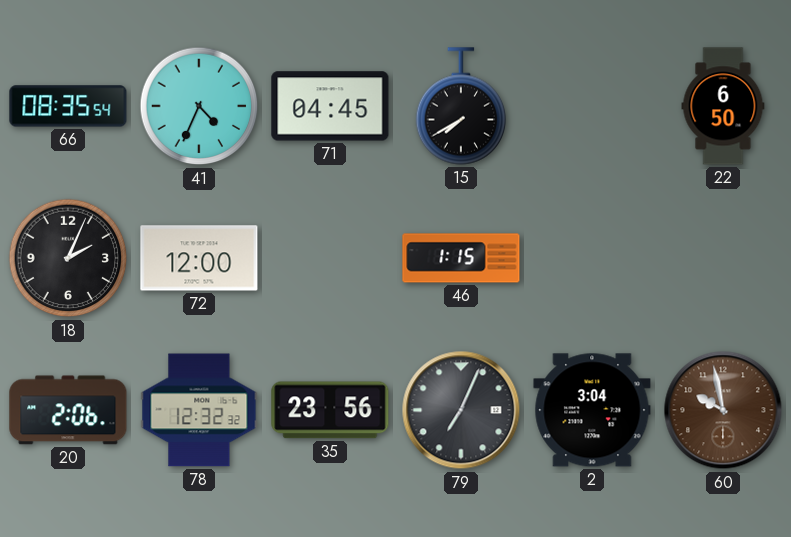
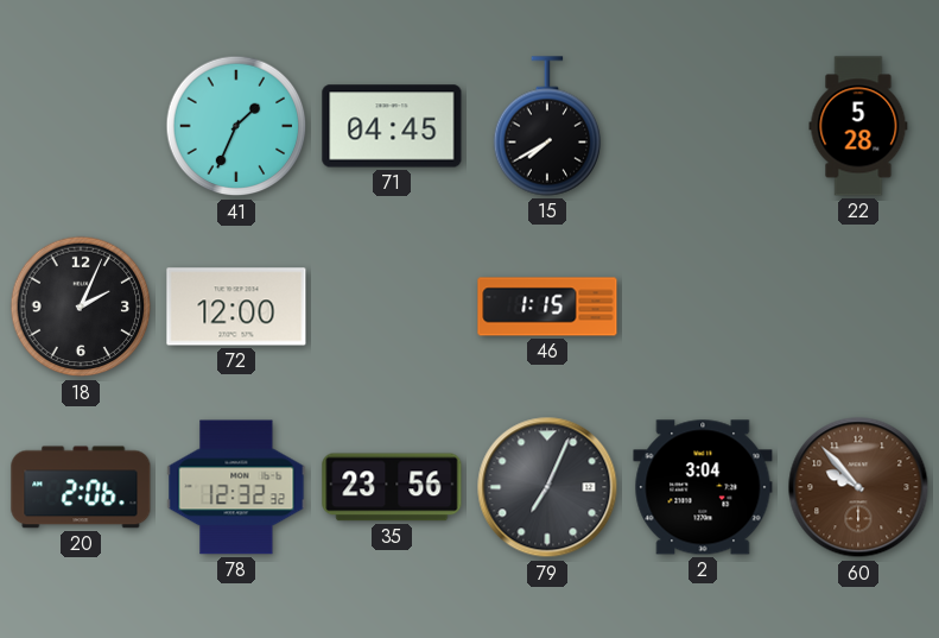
66: 08:35 -> none
41: 4:34 -> 1:34
22: 6:50 -> 5:28
60: 9:58 -> 9:53
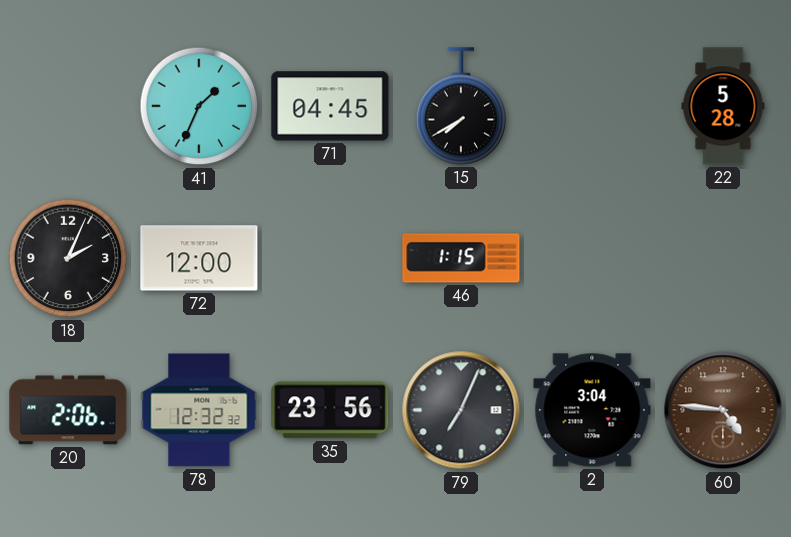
60: 9:53 -> 4:46
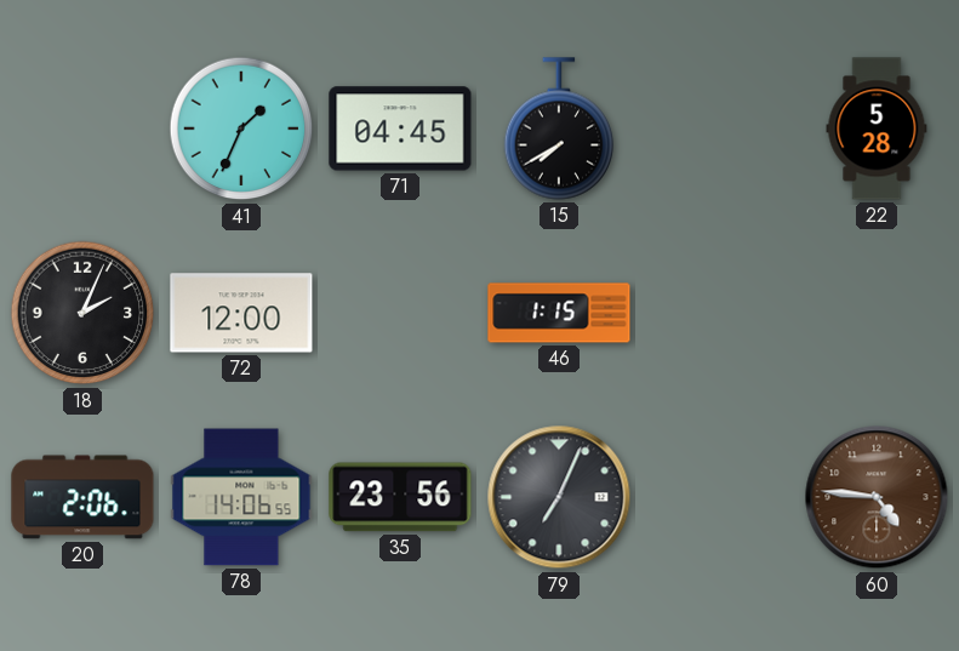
78: 12:32 -> 14:06
2: 3:04 -> none
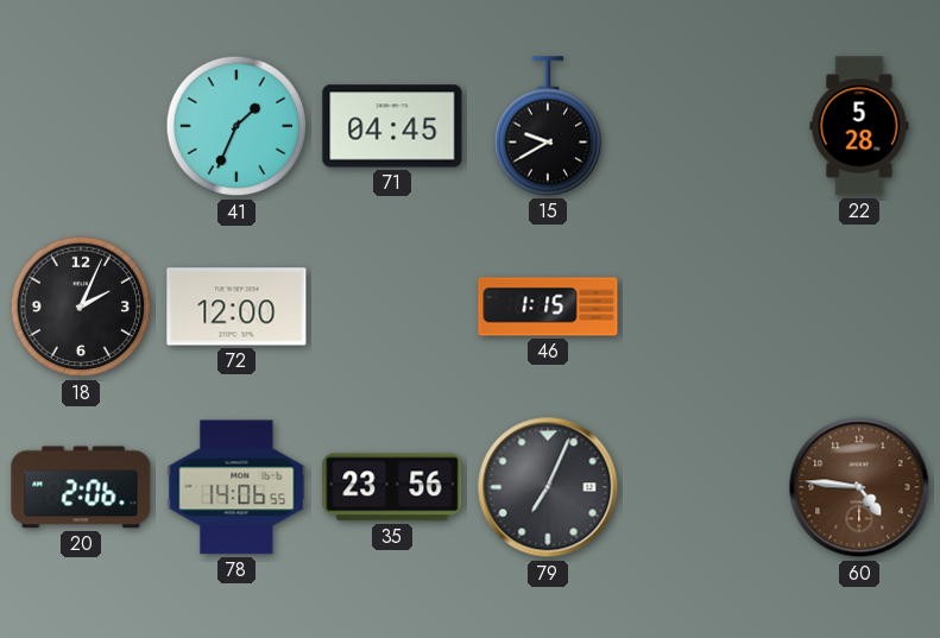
15: 7:40 -> 9:40
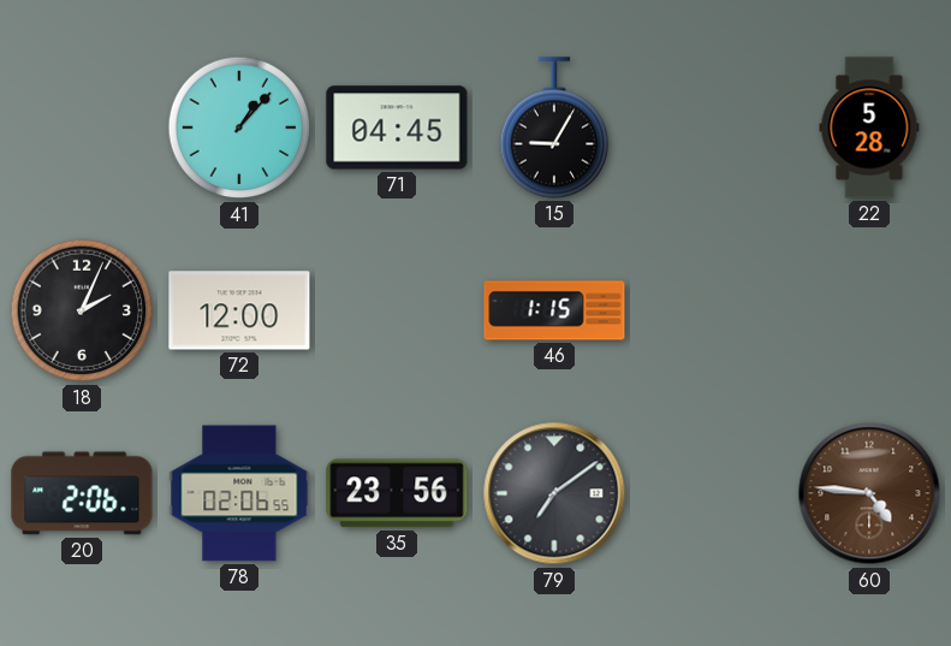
41: 1:34 -> 1:07
15: 9:40 -> 9:05
78: 14:06 -> 02:06
79: 7:04 -> 7:09
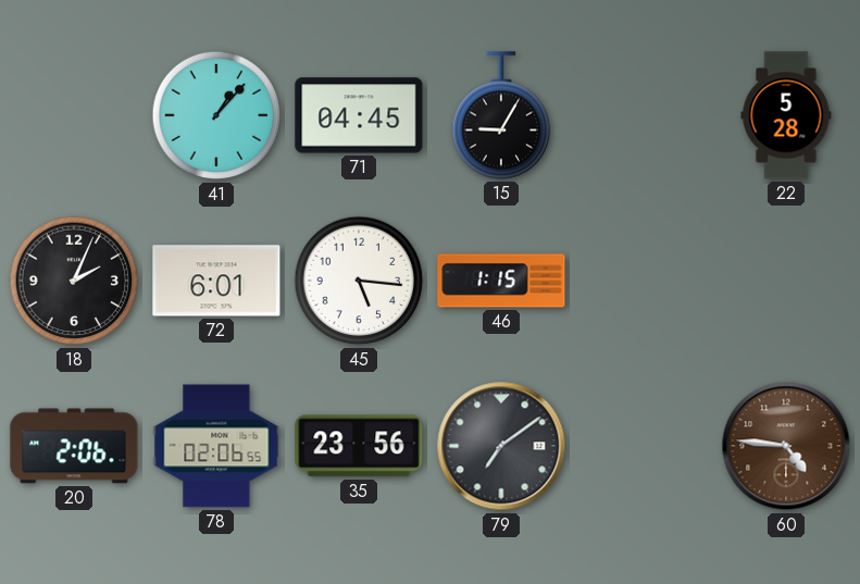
72: 12:00 -> 6:01
45: none -> 5:16
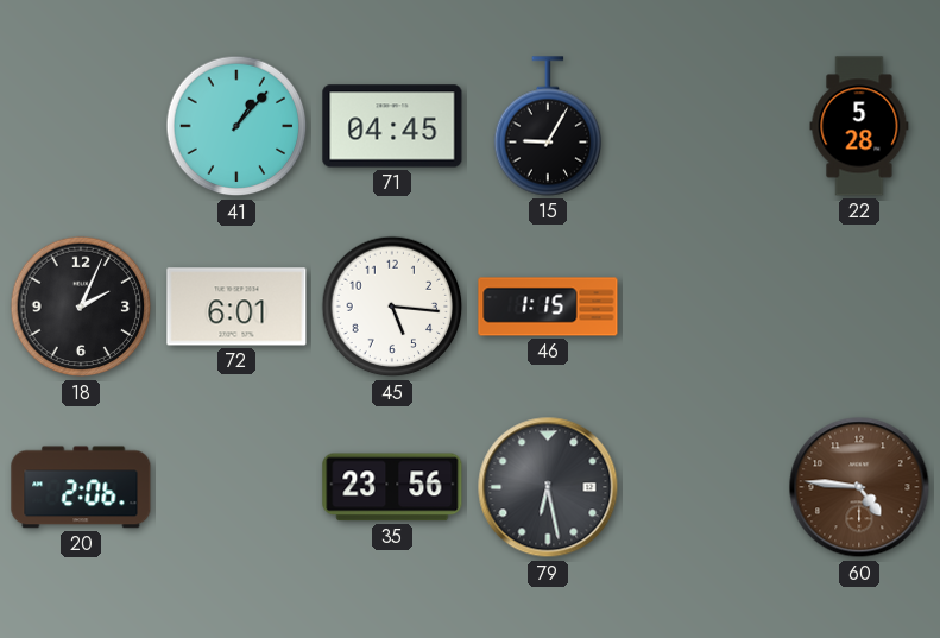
78: 02:06 -> none
79: 7:09 -> 6:28
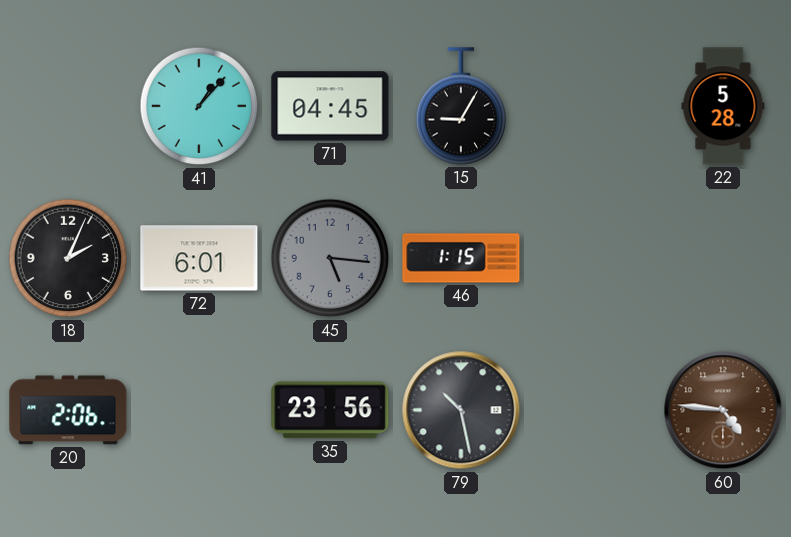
45 dial: white -> grey
79: 6:28 -> 10:28
